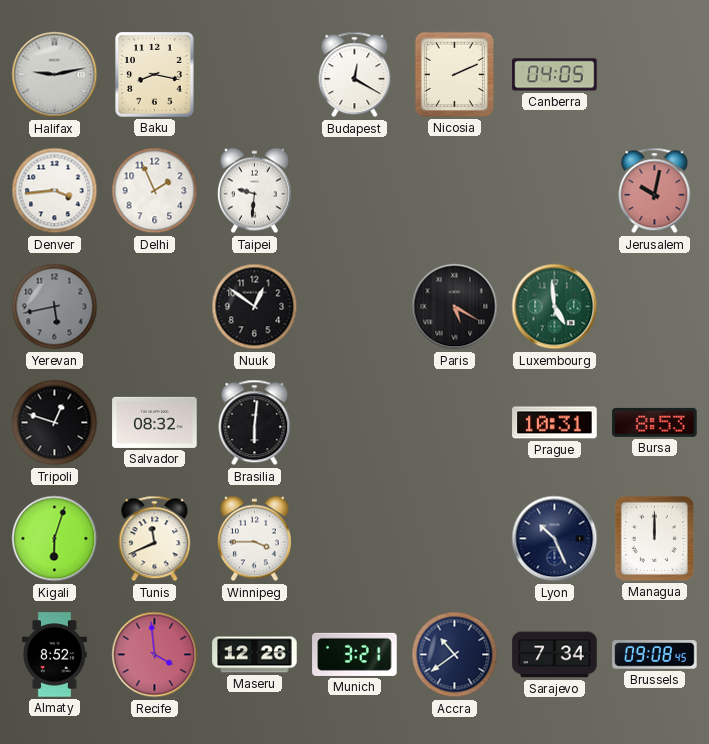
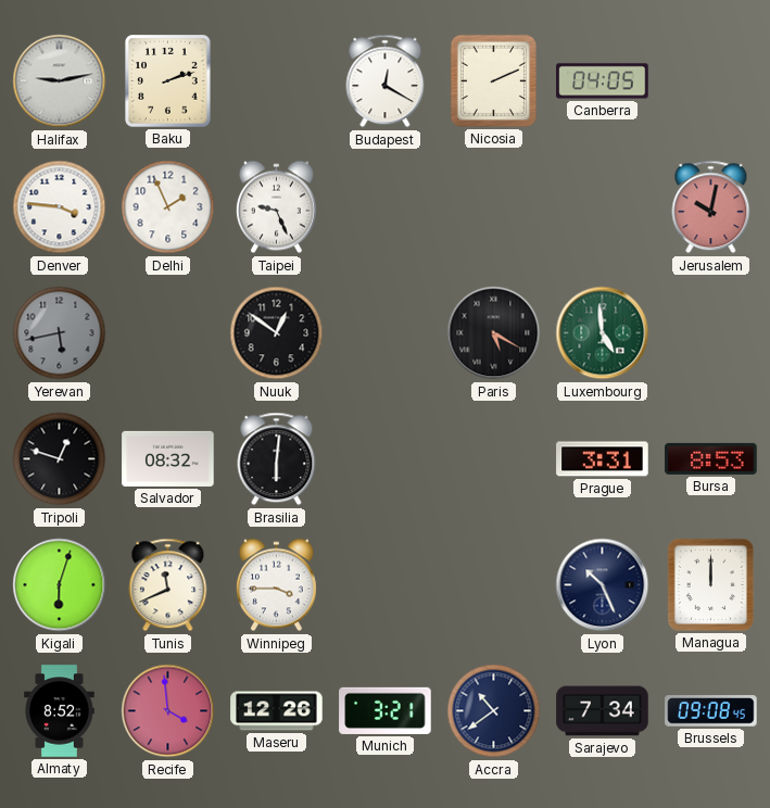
Baku: 8:17 -> 2:12
Denver: 3:44 -> 3:46
Taipei: 9:31 -> 9:26
Prague: 10:31 -> 3:31
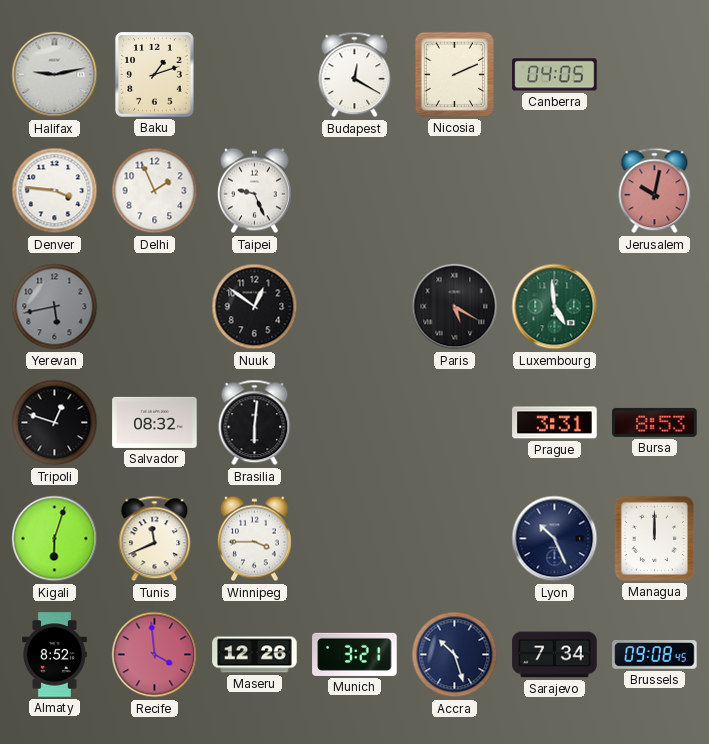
Baku: 2:12 -> 1:12
Accra: 10:39 -> 10:27
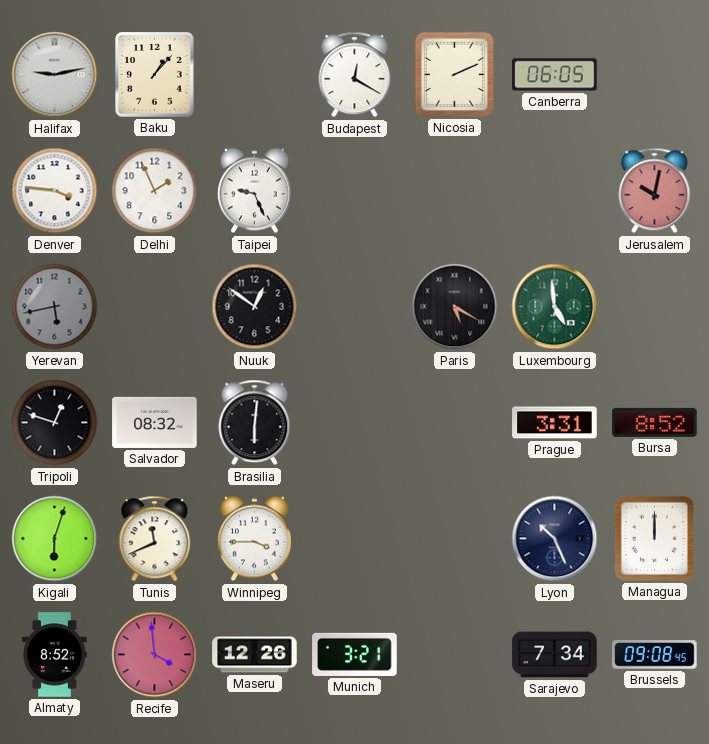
Baku: 1:12 -> 1:07
Canberra: 04:05 -> 06:05
Bursa: 8:53 -> 8:52
Accra: 10:27 -> none
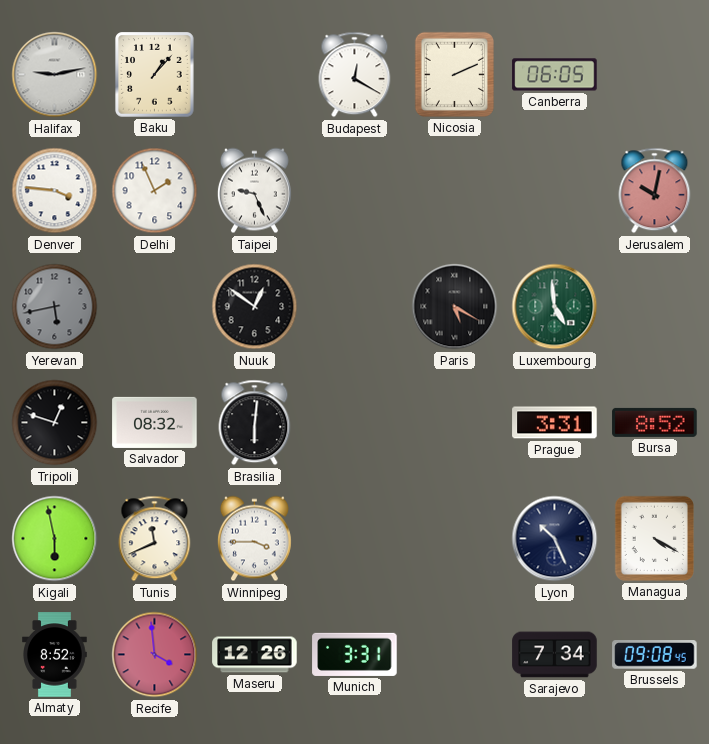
Kigali: 6:03 -> 5:58
Managua: 12:00 -> 4:20
Munich: 3:21 -> 3:31
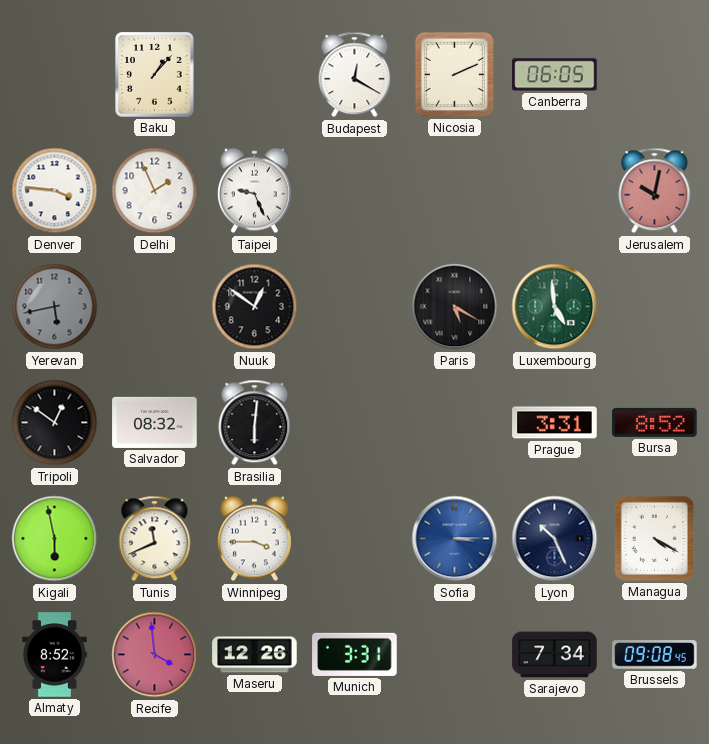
Halifax: 9:13 -> none
Tripoli: 12:48 -> 12:51
Sofia: none -> 3:15
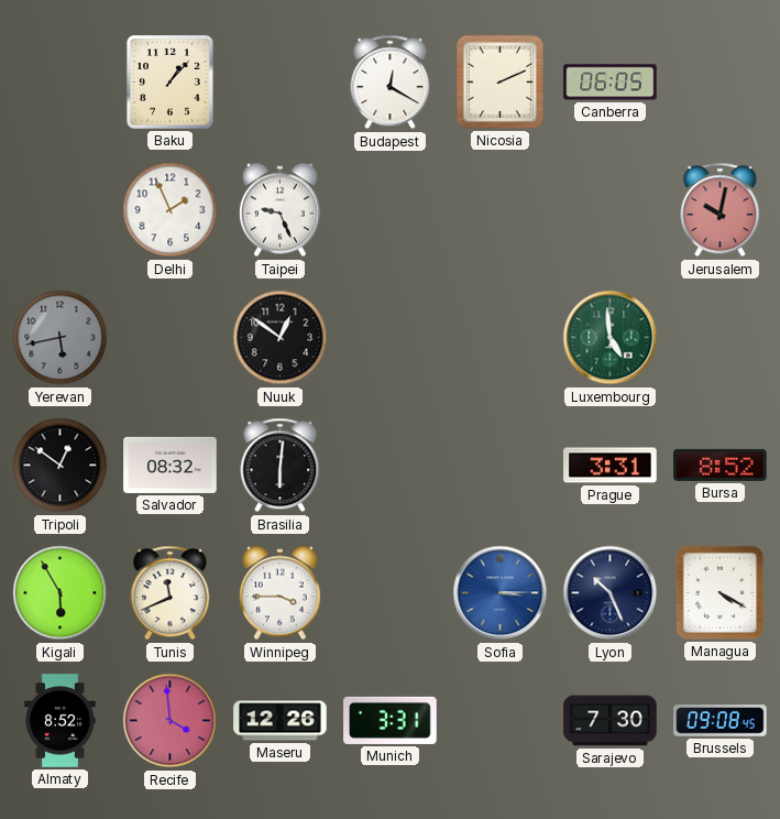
Denver: 3:46 -> none
Paris: 5:20 -> none
Kigali: 5:58 -> 5:55
Sarajevo: 7:34 -> 7:30
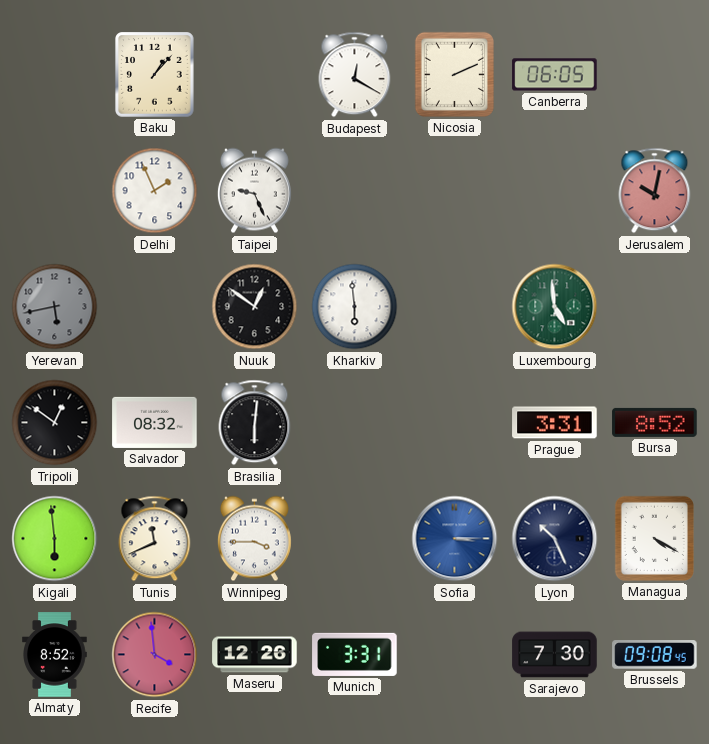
Kharkiv: none -> 5:59
Kigali: 5:55 -> 5:59
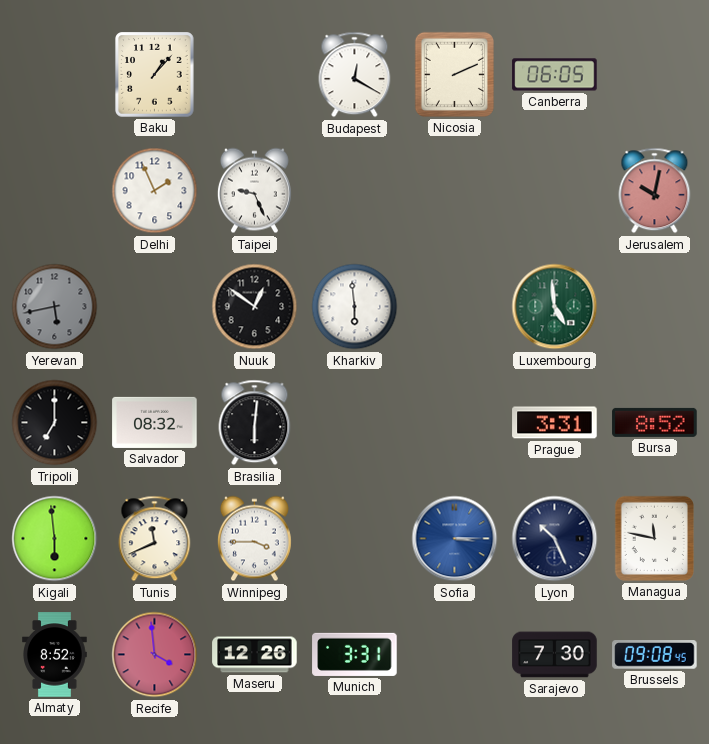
Tripoli: 12:51 -> 7:00
Managua: 4:20 -> 11:47
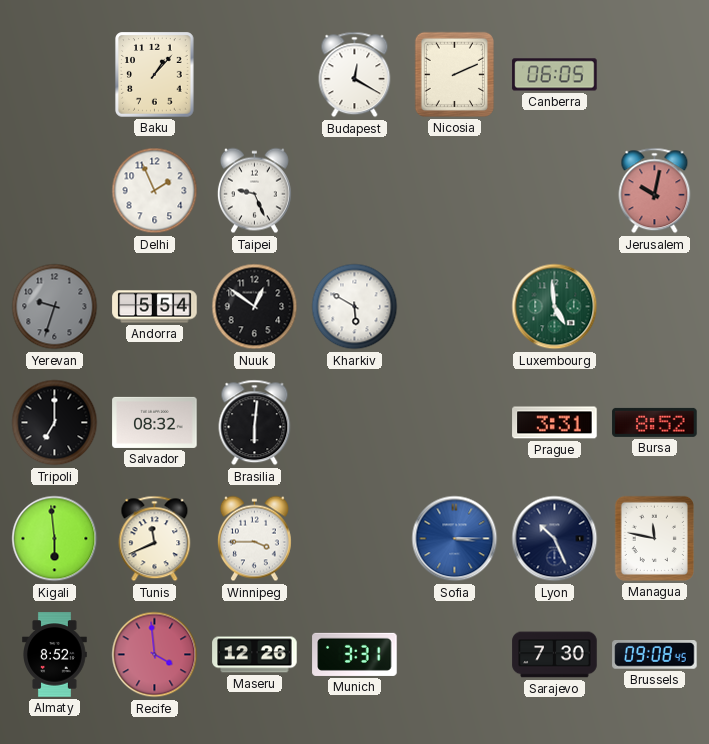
Yerevan: 5:43 -> 9:33
Andorra: none -> 5:54
Kharkiv: 5:59 -> 5:50
